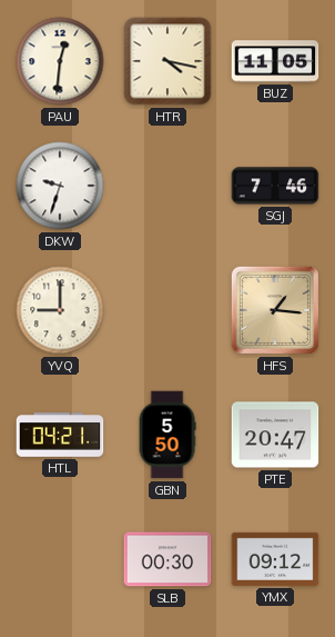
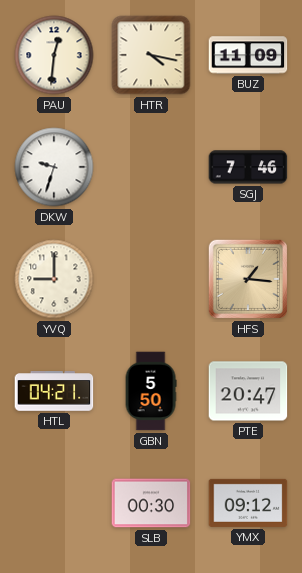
BUZ: 11:05 -> 11:09
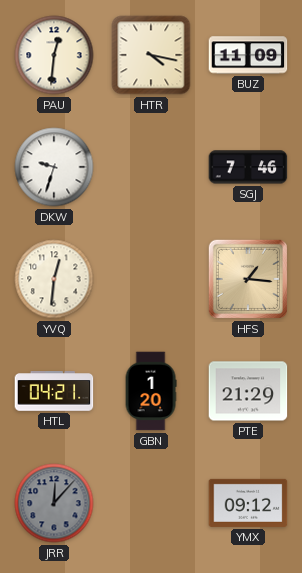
YVQ: 9:00 -> 12:31
GBN: 5:50 -> 1:20
PTE: 20:47 -> 21:29
JRR: none -> 12:07
SLB: 00:30 -> none
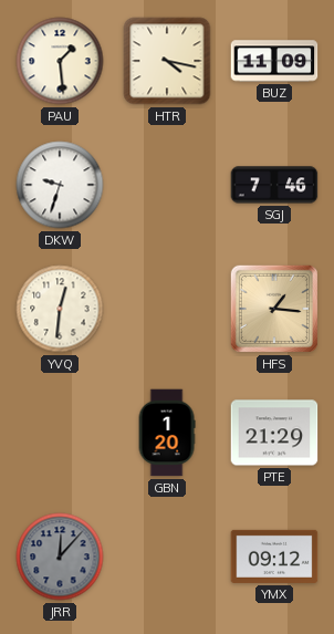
PAU: 12:31 -> 1:29
HTL: 04:21 -> none
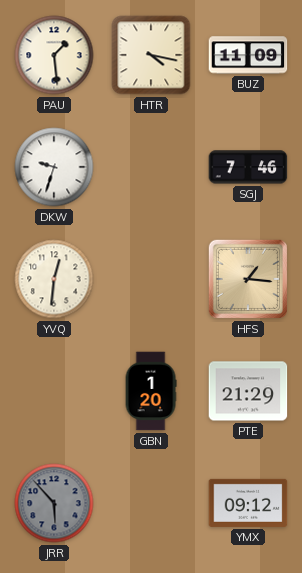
JRR: 12:07 -> 5:53
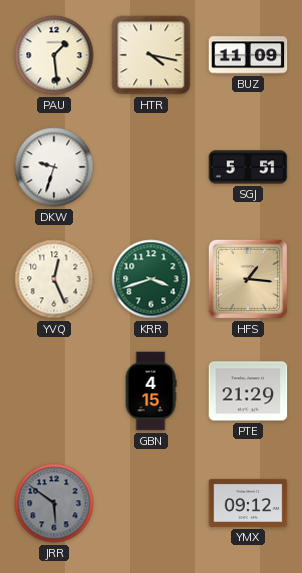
SGJ: 7:46 -> 5:51
YVQ: 12:31 -> 12:26
KRR: none -> 3:42
GBN: 1:20 -> 4:15
JRR: 5:53 -> 5:51
